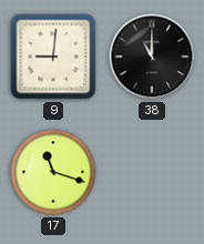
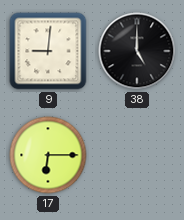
38: 11:00 -> 5:00
17: 11:18 -> 6:15
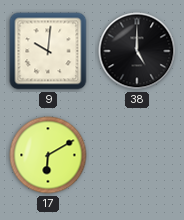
9: 9:01 -> 10:01
17: 6:15 -> 6:10
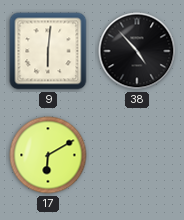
9: 10:01 -> 6:01
38: 5:00 -> 4:53
